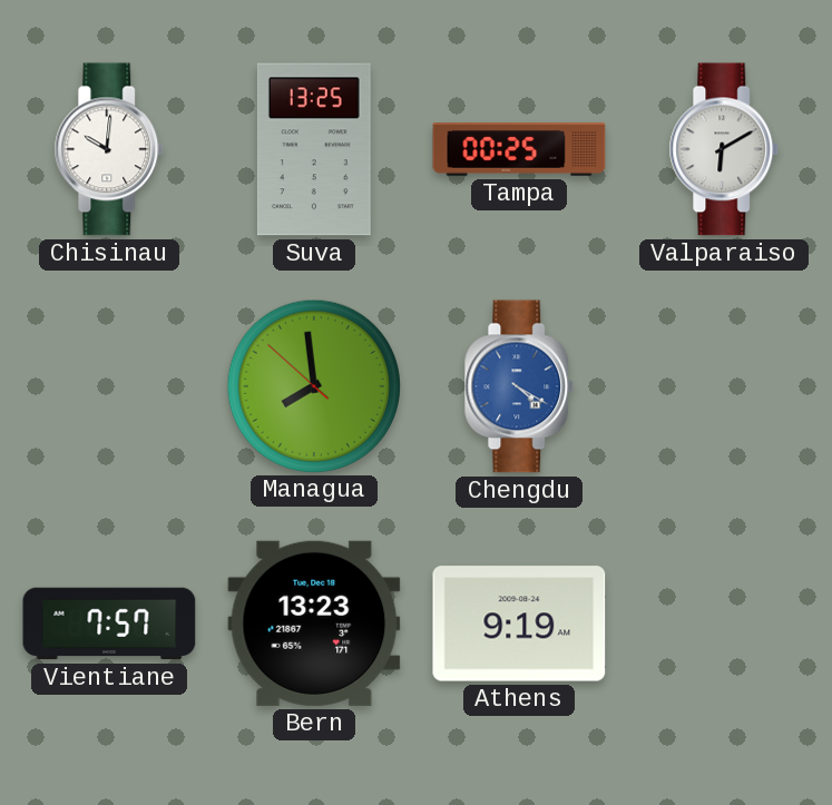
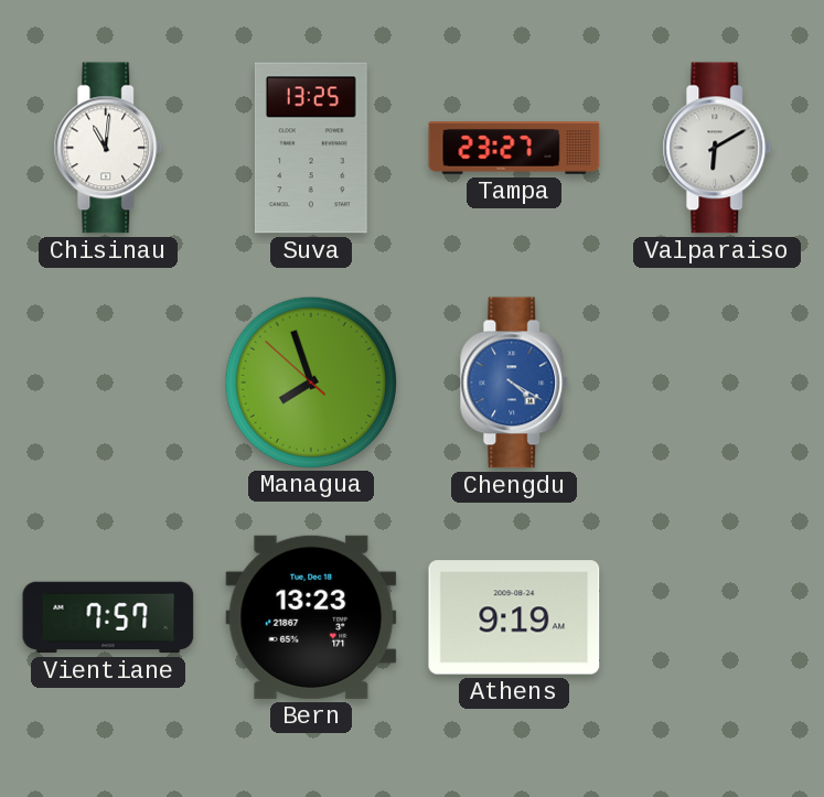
Chisinau: 10:01 -> 11:01
Tampa: 00:25 -> 23:27
Managua: 7:58 -> 7:56
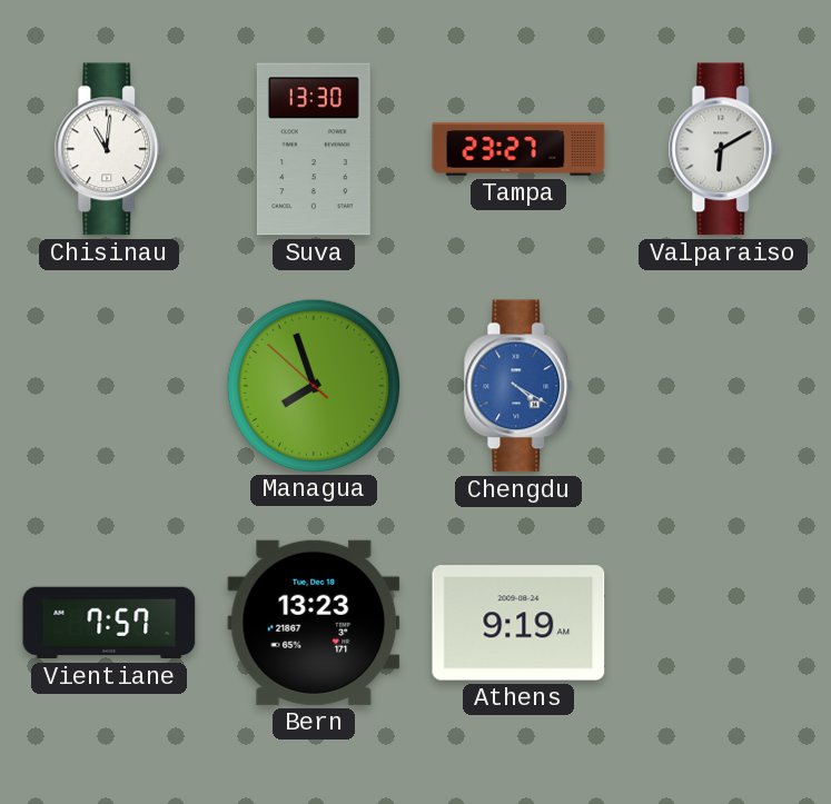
Suva: 13:25 -> 13:30
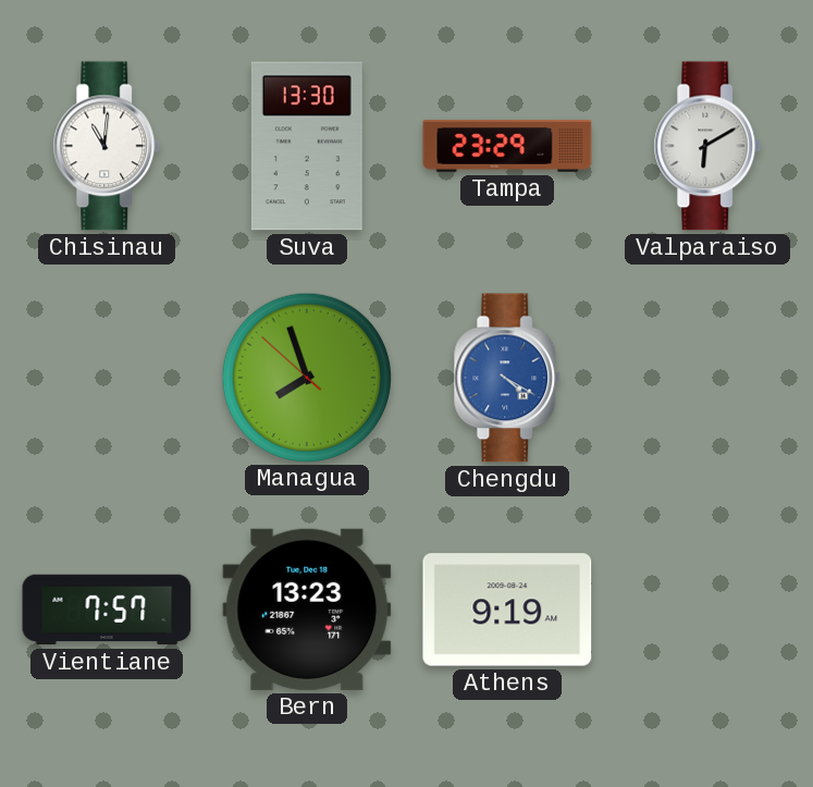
Tampa: 23:27 -> 23:29
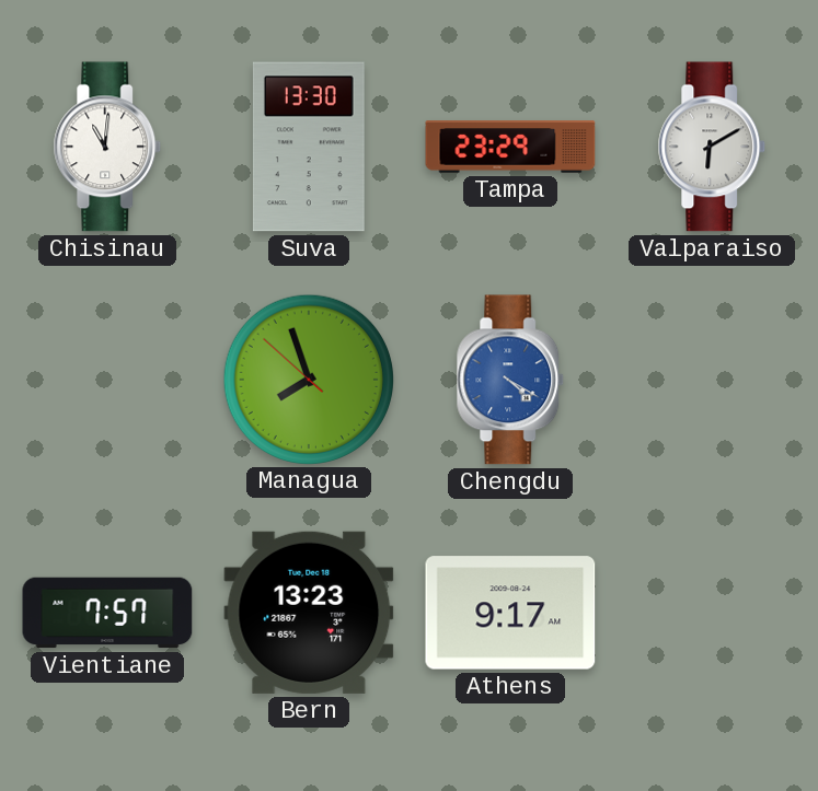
Athens: 9:19 -> 9:17
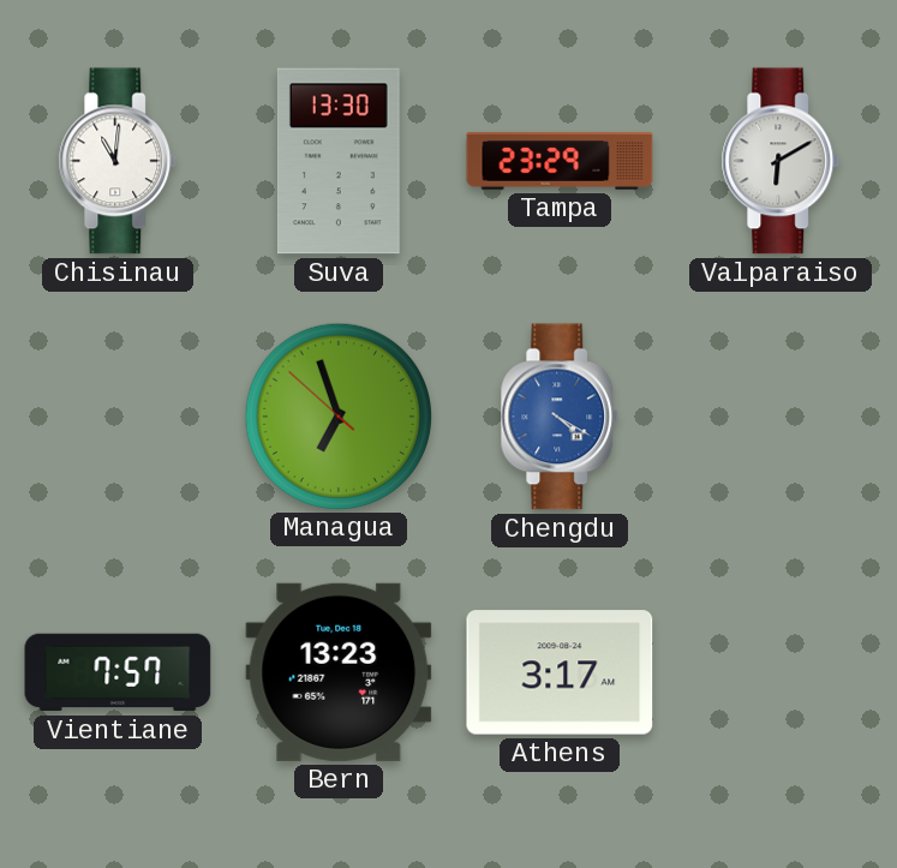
Managua: 7:56 -> 6:56
Athens: 9:17 -> 3:17
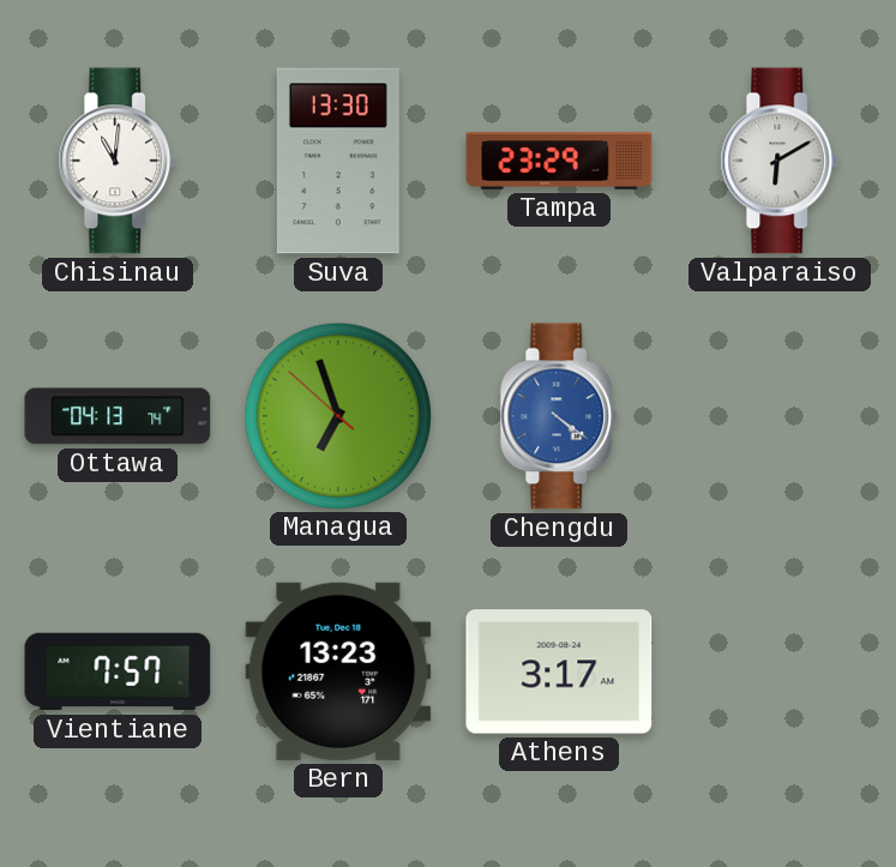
Ottawa: none -> 04:13
Chengdu: 4:20 -> 4:21
